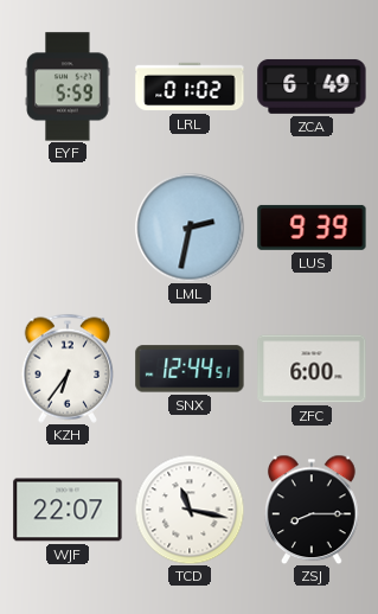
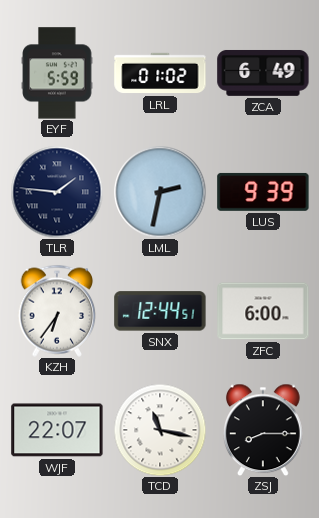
TLR: none -> 1:46
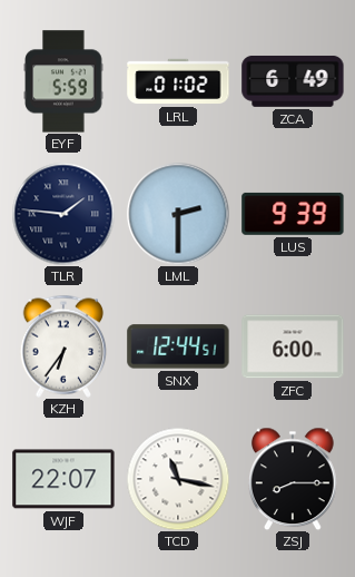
LML: 2:32 -> 2:30
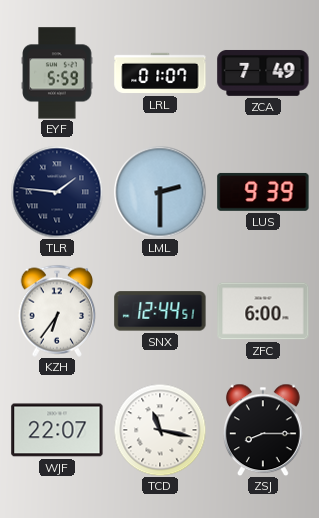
LRL: 01:02 -> 01:07
ZCA: 6:49 -> 7:49
